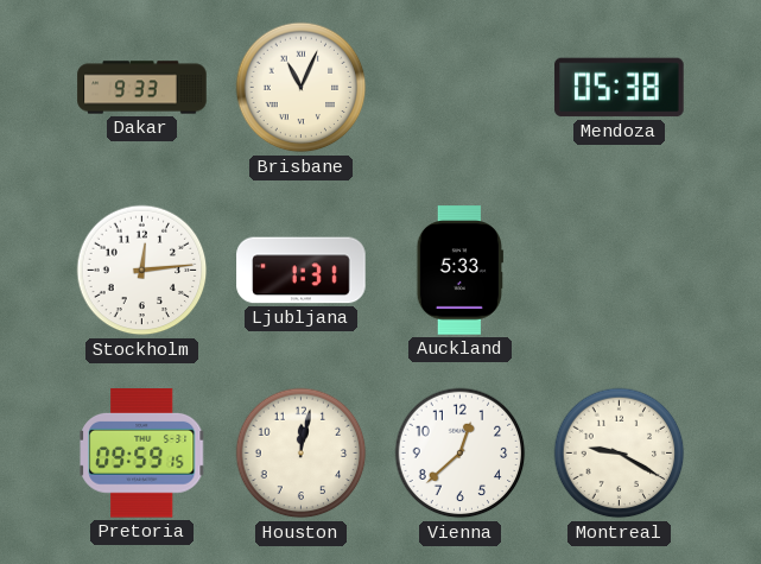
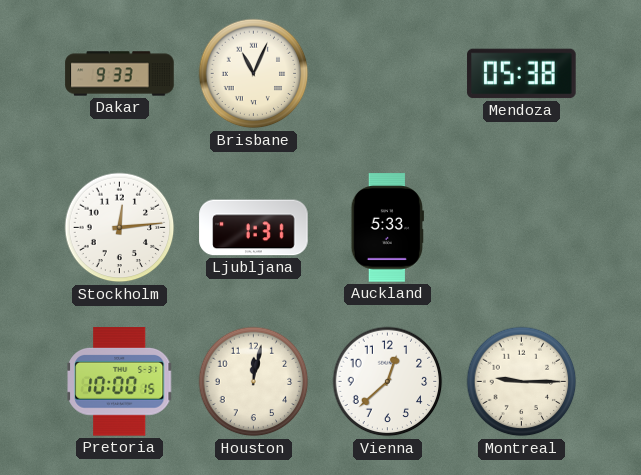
Pretoria: 09:59 -> 10:00
Montreal: 9:20 -> 9:15
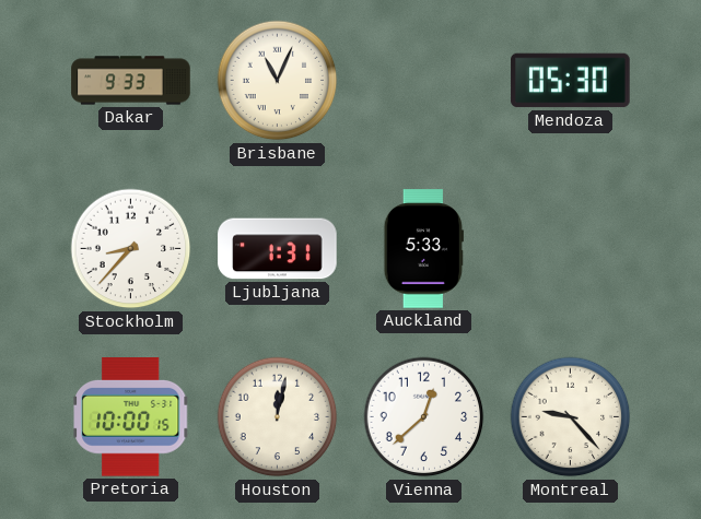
Mendoza: 05:38 -> 05:30
Stockholm: 12:14 -> 8:37
Montreal: 9:15 -> 9:23
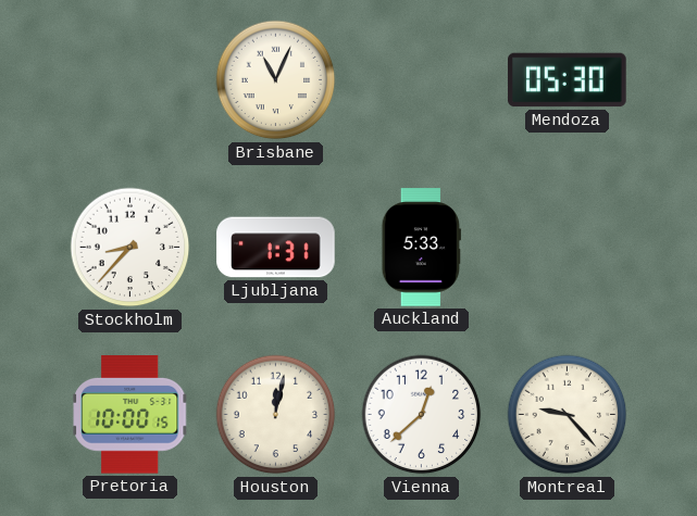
Dakar: 9:33 -> none
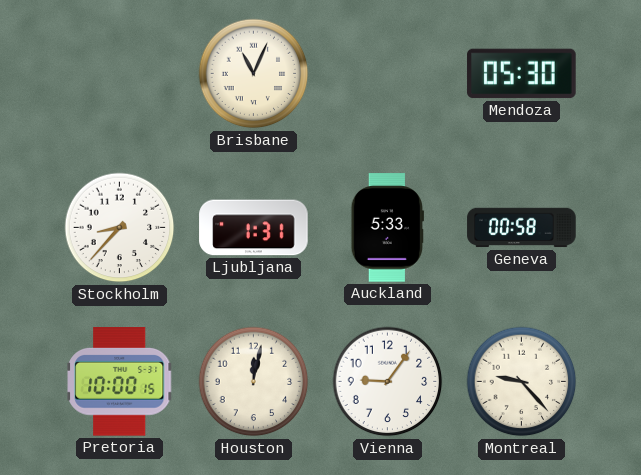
Geneva: none -> 00:58
Vienna: 12:38 -> 9:06
